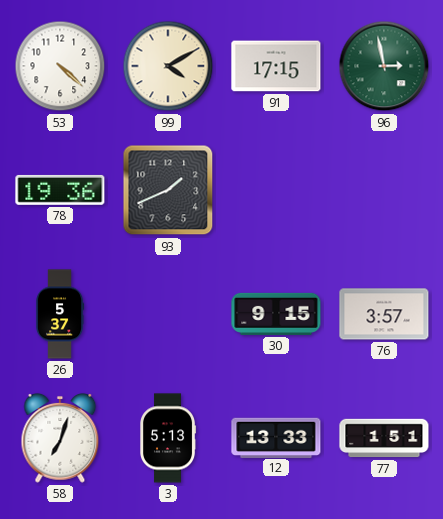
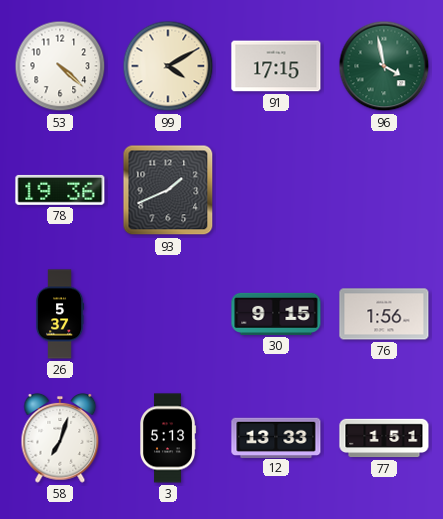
96: 2:58 -> 3:58
76: 3:57 -> 1:56
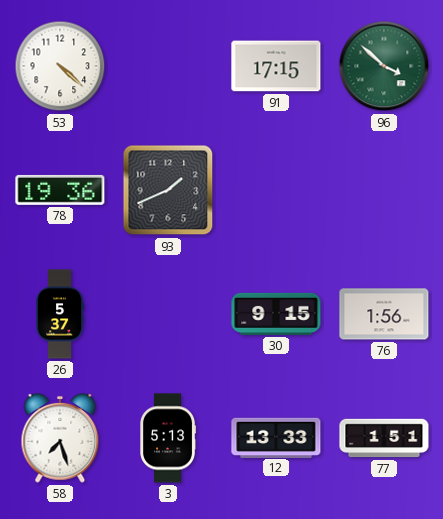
99: 4:10 -> none
96: 3:58 -> 3:52
58: 7:03 -> 7:27
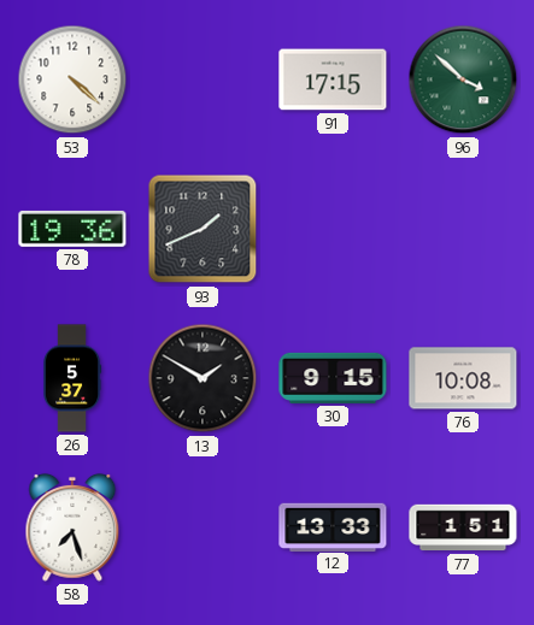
13: none -> 1:50
76: 1:56 -> 10:08
3: 5:13 -> none
